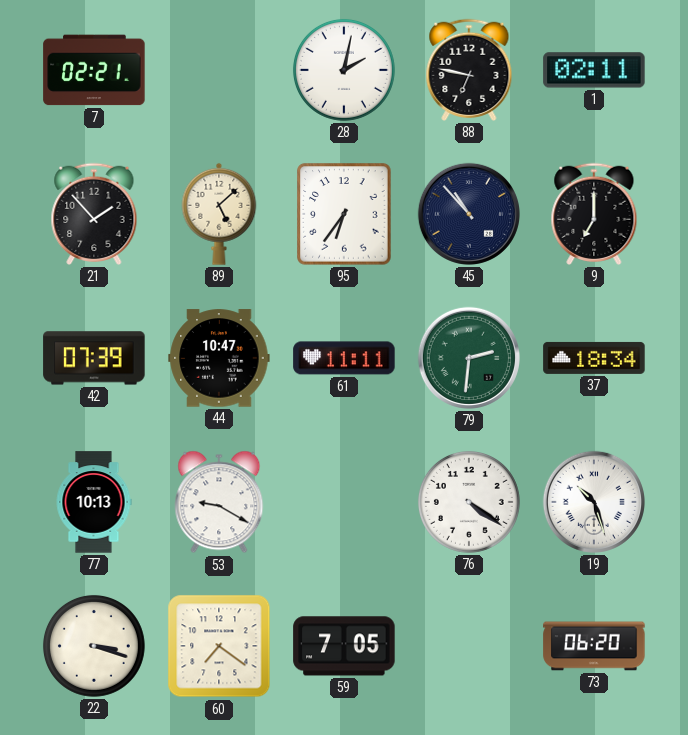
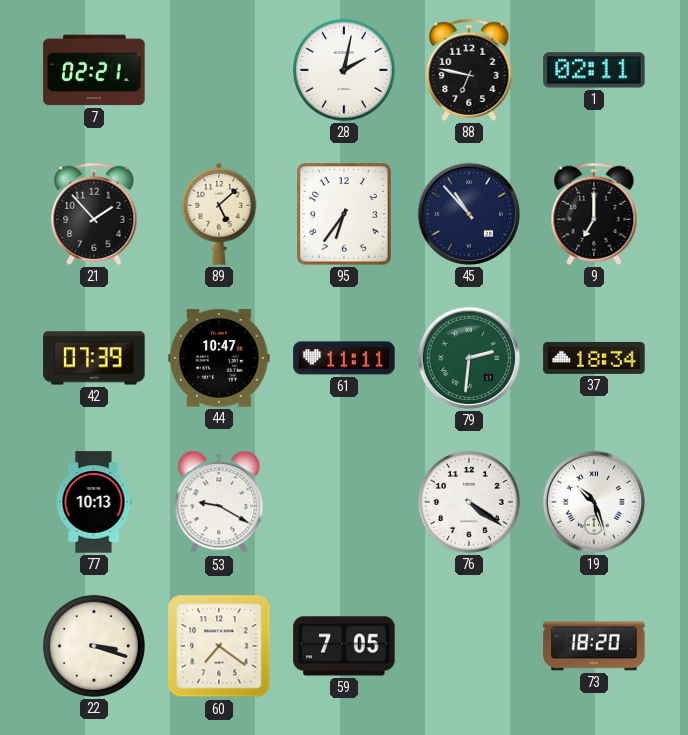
73: 06:20 -> 18:20
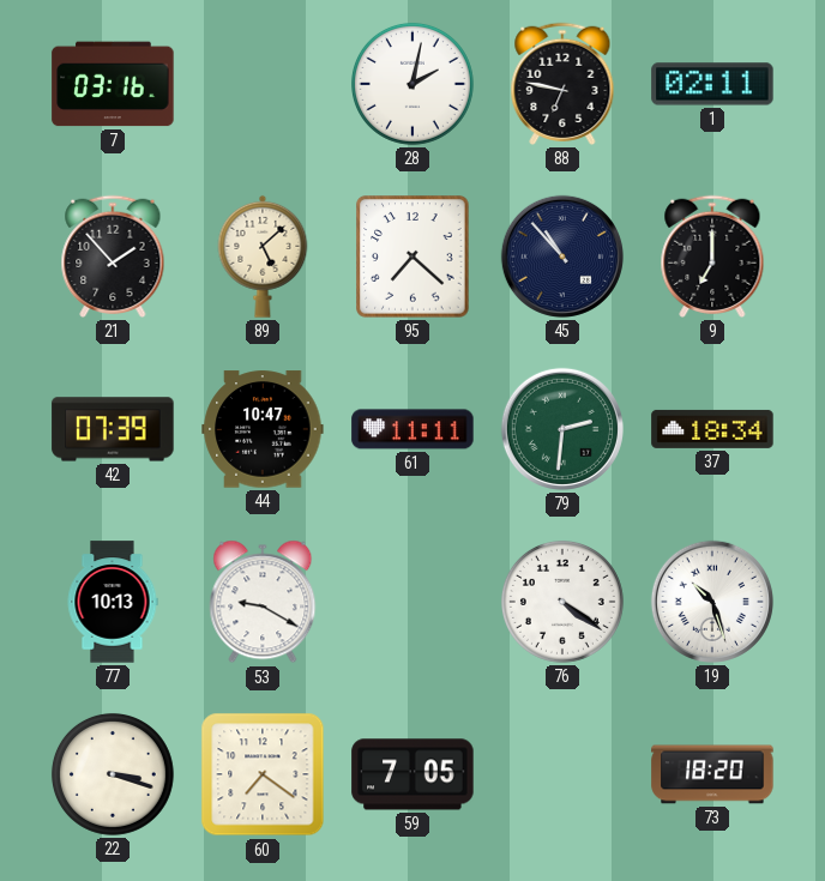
7: 02:21 -> 03:16
95: 6:36 -> 7:22
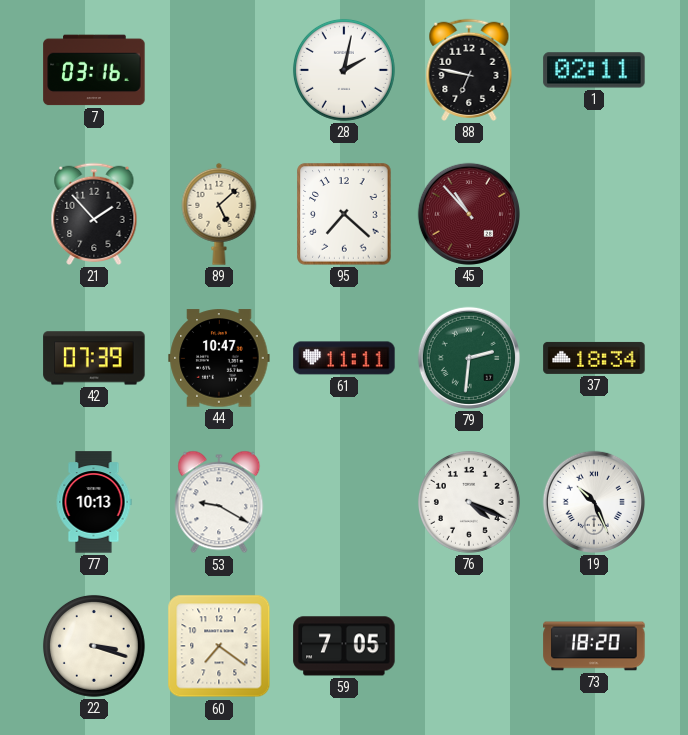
45 dial: navy -> burgundy
9: 7:00 -> none
76: 4:21 -> 4:19
19: 10:27 -> 10:26
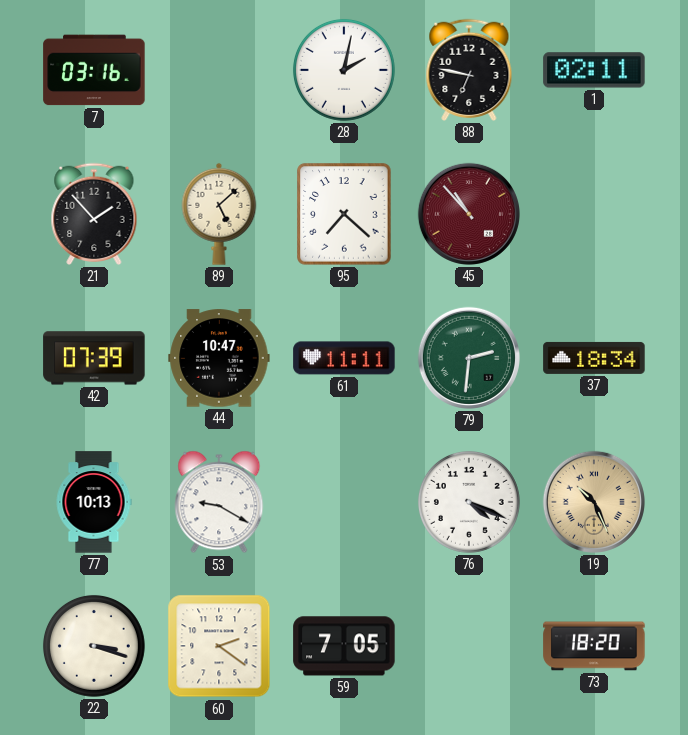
19 dial: white -> champagne
60: 7:21 -> 2:21
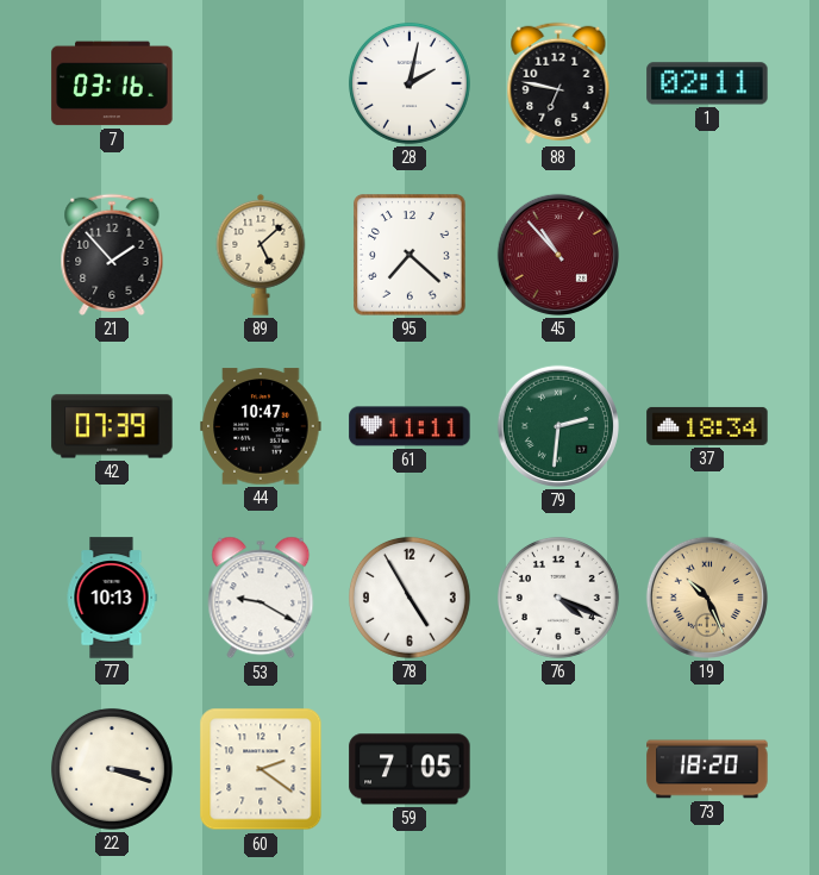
78: none -> 4:55
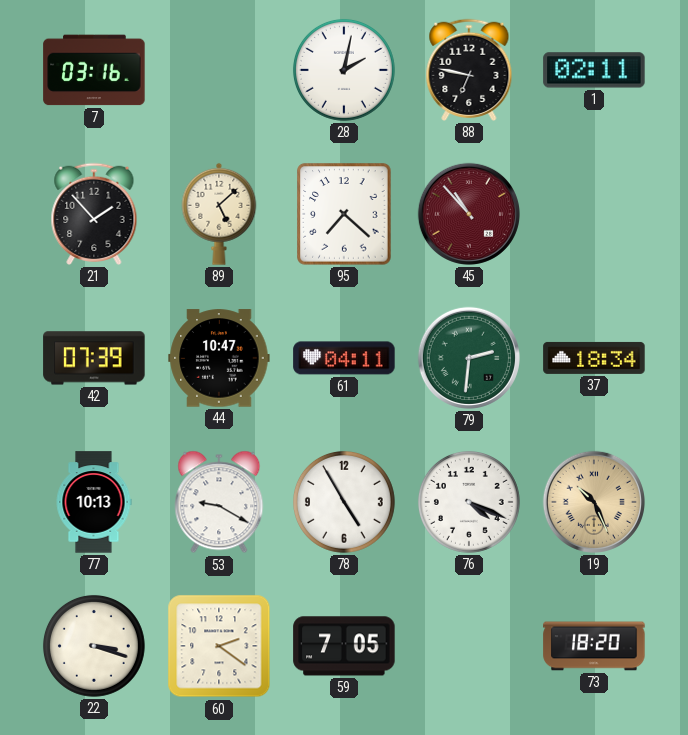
61: 11:11 -> 04:11
